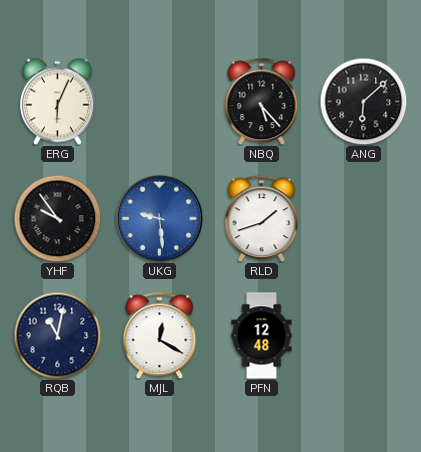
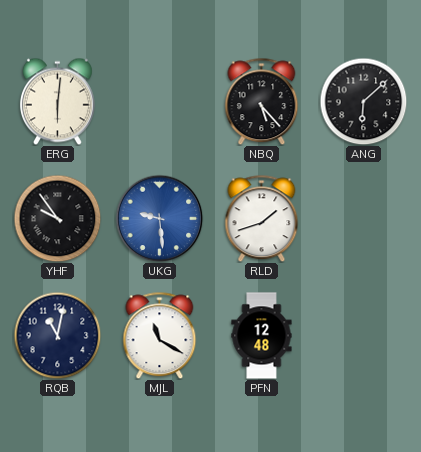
ERG: 6:04 -> 6:01
MJL: 12:20 -> 11:20
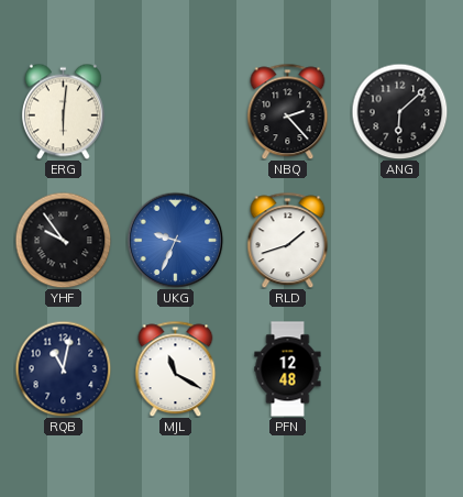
NBQ: 5:23 -> 2:23
UKG: 9:29 -> 9:34
